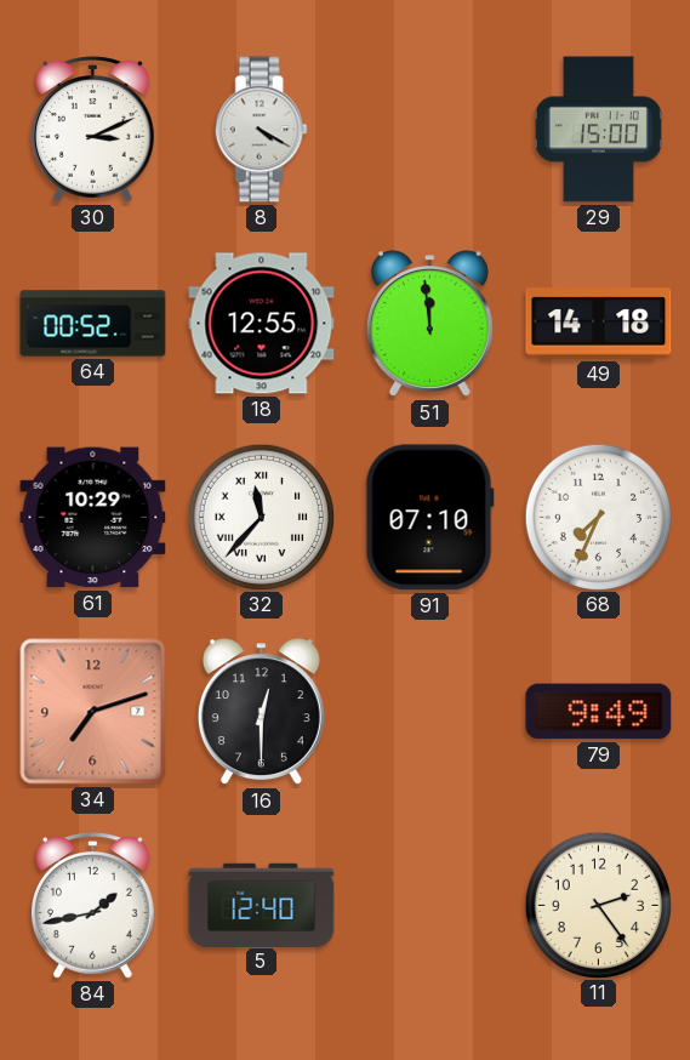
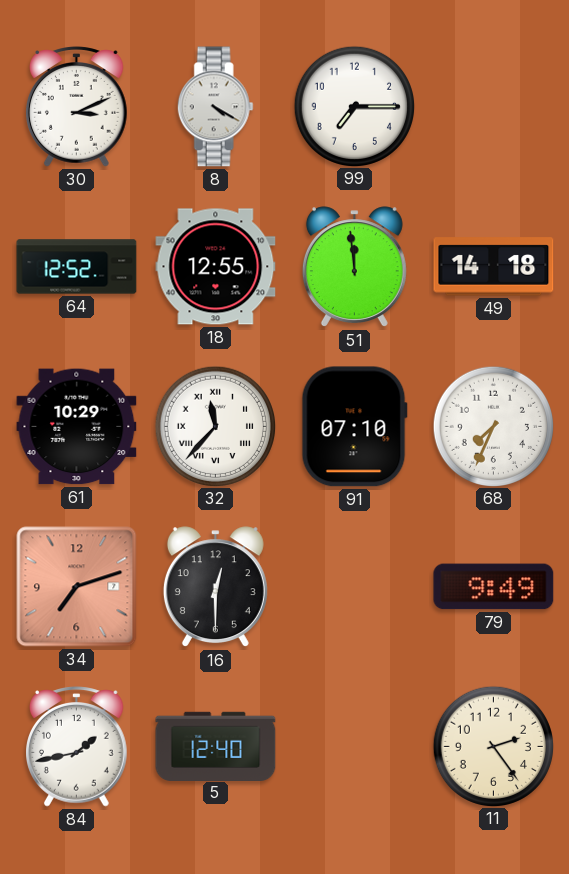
99: none -> 7:15
29: 15:00 -> none
64: 00:52 -> 12:52
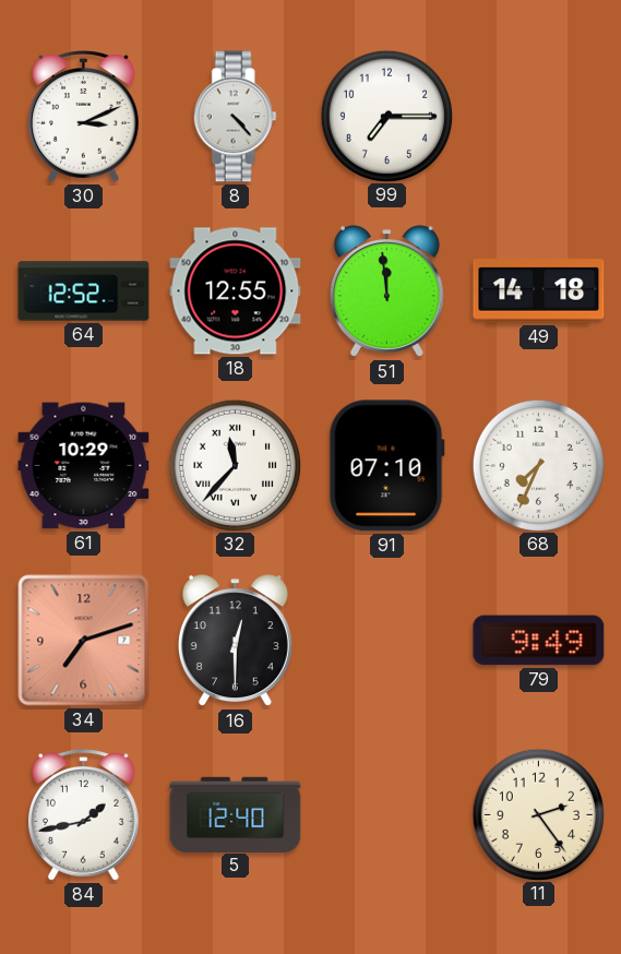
8: 4:20 -> 4:23
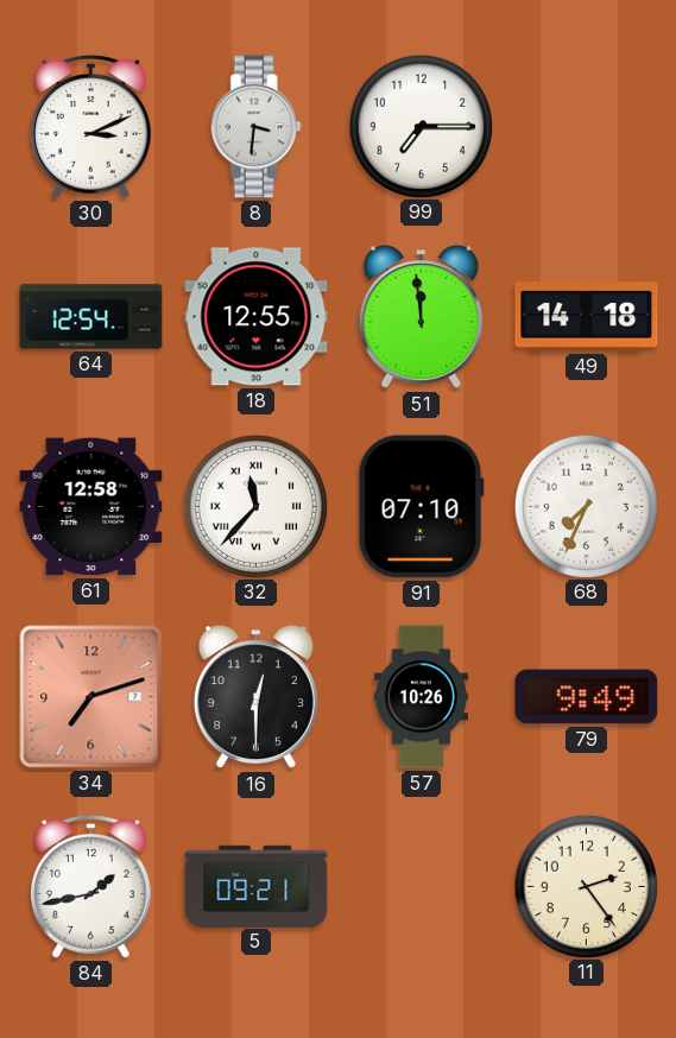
8: 4:23 -> 3:31
64: 12:52 -> 12:54
61: 10:29 -> 12:58
57: none -> 10:26
5: 12:40 -> 09:21
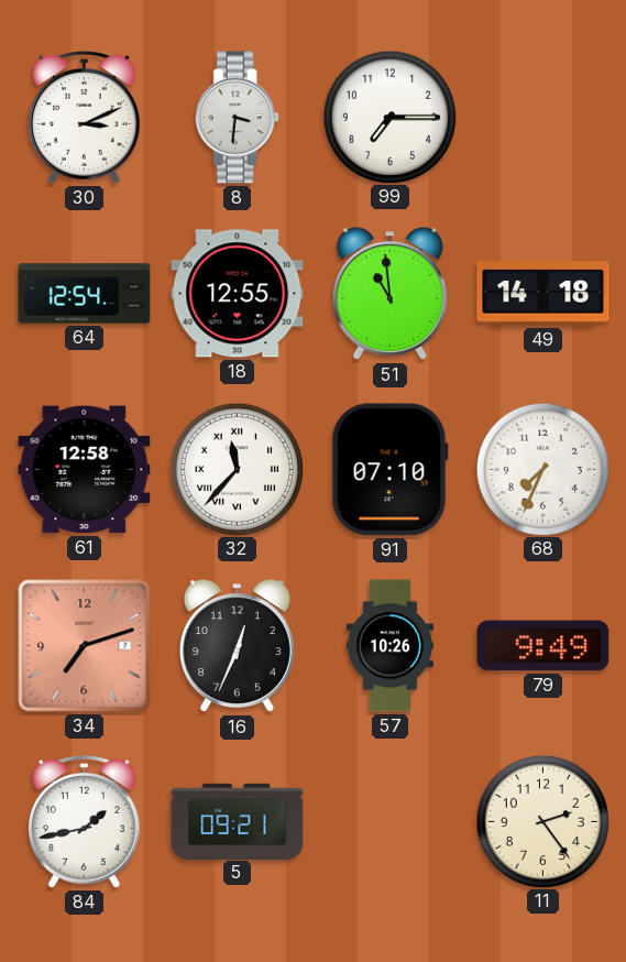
51: 11:59 -> 10:59
16: 12:30 -> 12:34
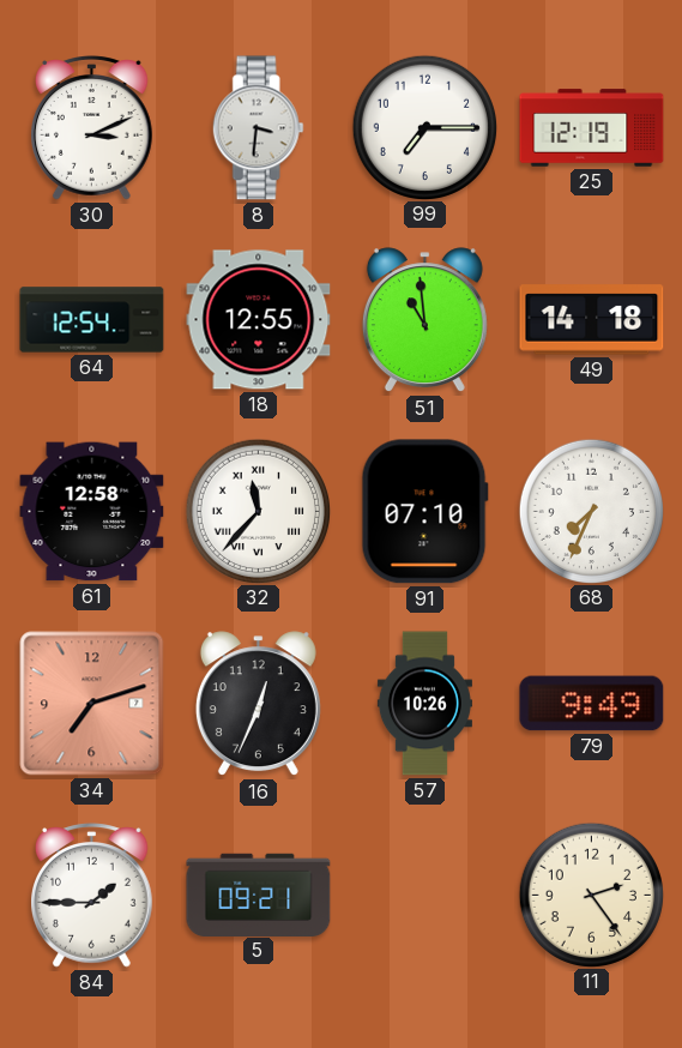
25: none -> 12:19
84: 1:43 -> 1:45
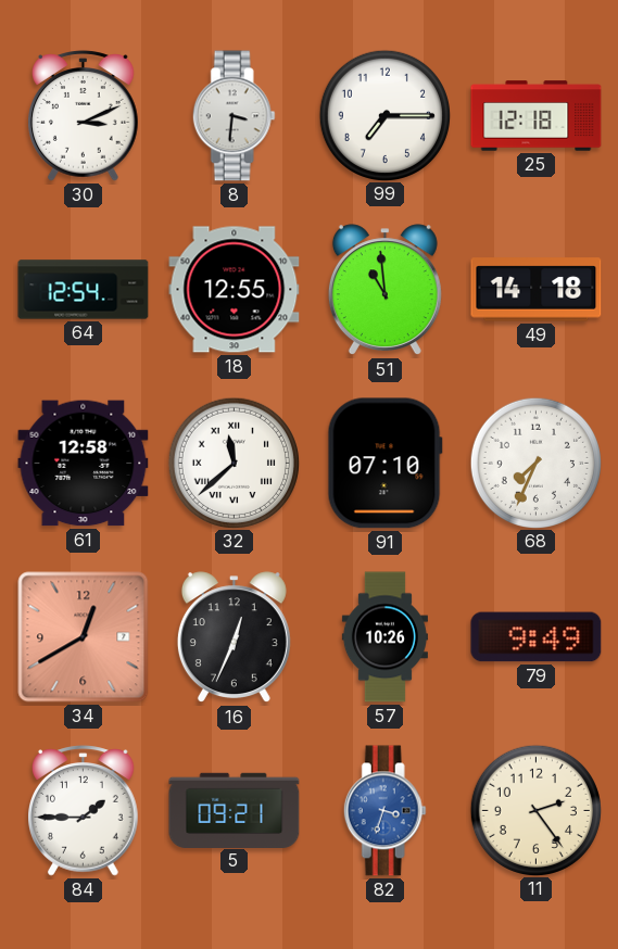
25: 12:19 -> 12:18
32: 11:37 -> 11:38
34: 7:12 -> 12:40
82: none -> 3:33
